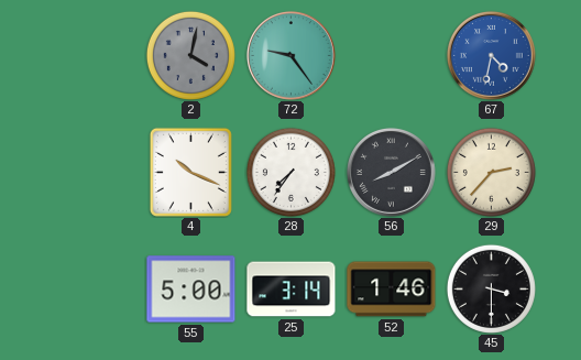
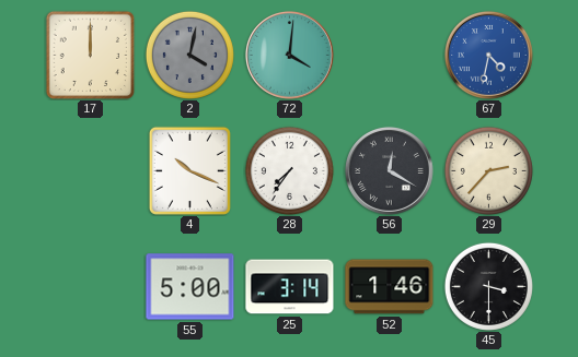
17: none -> 12:00
72: 9:24 -> 4:01
56: 8:10 -> 12:20
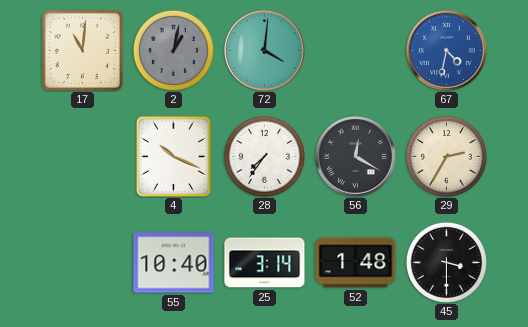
17: 12:00 -> 11:01
2: 4:02 -> 1:02
29: 2:37 -> 2:35
55: 5:00 -> 10:40
52: 1:46 -> 1:48
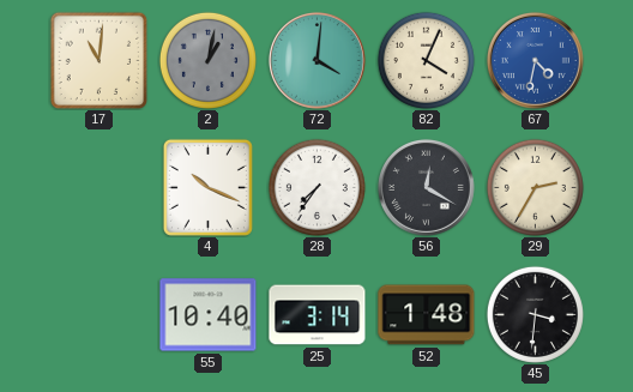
82: none -> 4:04
45: 3:30 -> 3:31
